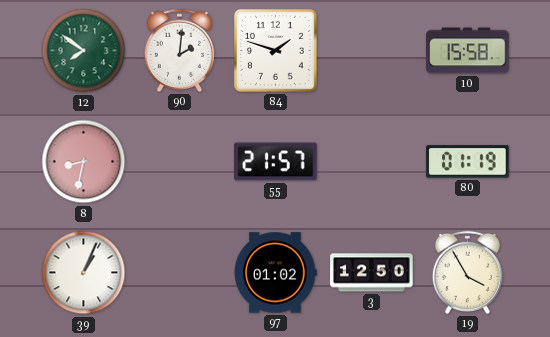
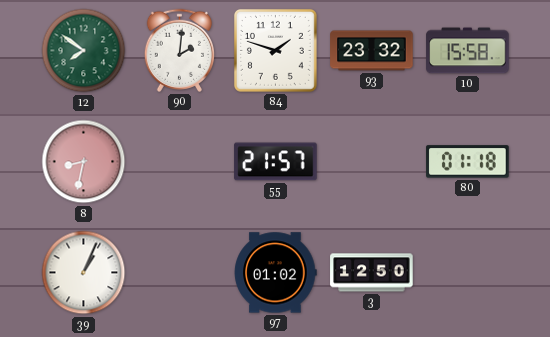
93: none -> 23:32
80: 01:19 -> 01:18
19: 3:55 -> none
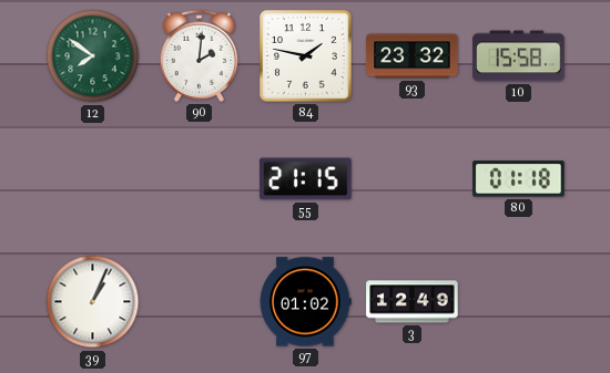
84: 1:48 -> 1:47
8: 8:32 -> none
55: 21:57 -> 21:15
3: 12:50 -> 12:49
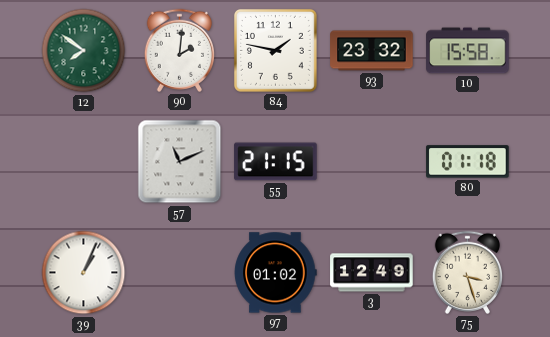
57: none -> 11:11
75: none -> 3:27
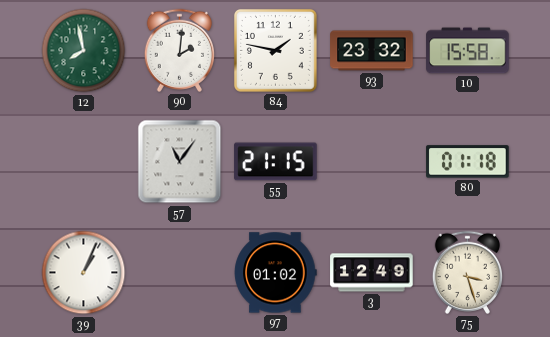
12: 7:51 -> 7:58
57: 11:11 -> 11:06
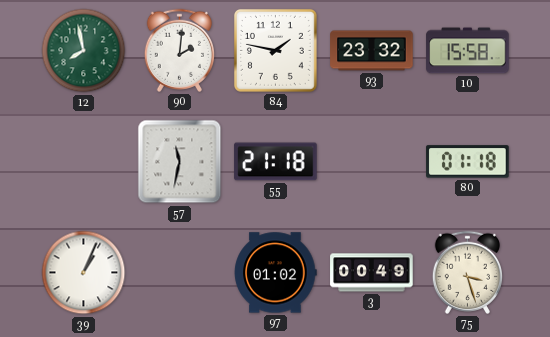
57: 11:06 -> 11:32
55: 21:15 -> 21:18
3: 12:49 -> 00:49
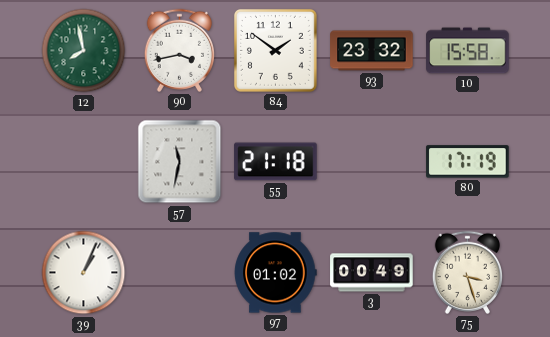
90: 2:01 -> 3:43
84: 1:47 -> 1:51
80: 01:18 -> 17:19
